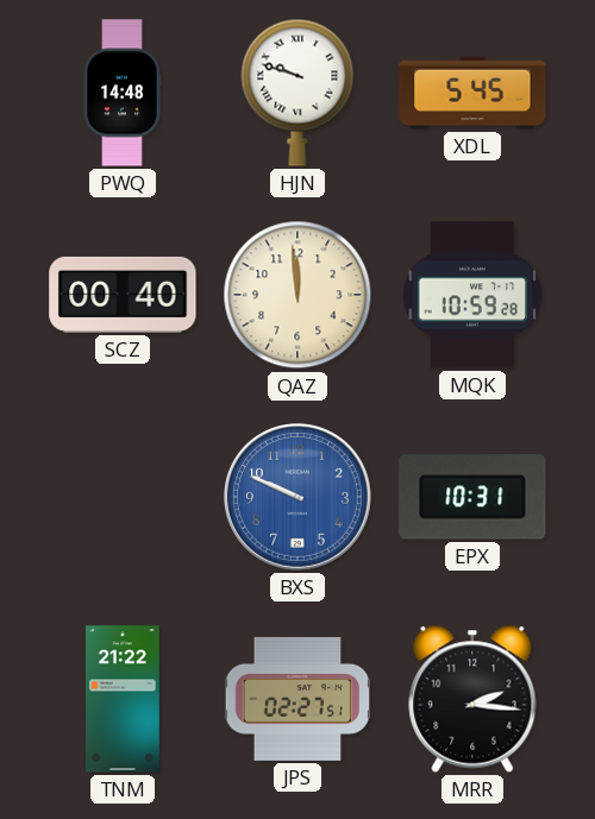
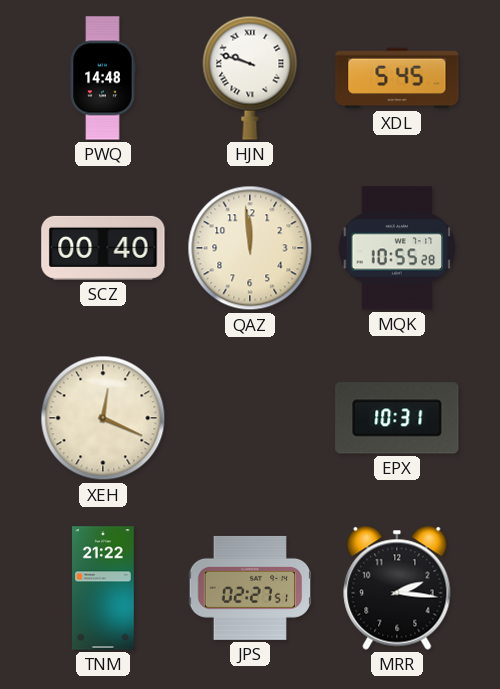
MQK: 10:59 -> 10:55
XEH: none -> 12:19
BXS: 9:49 -> none
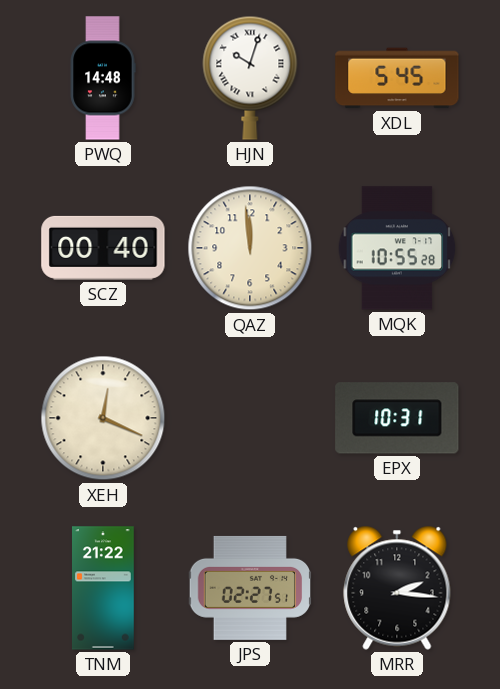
HJN: 9:48 -> 10:03
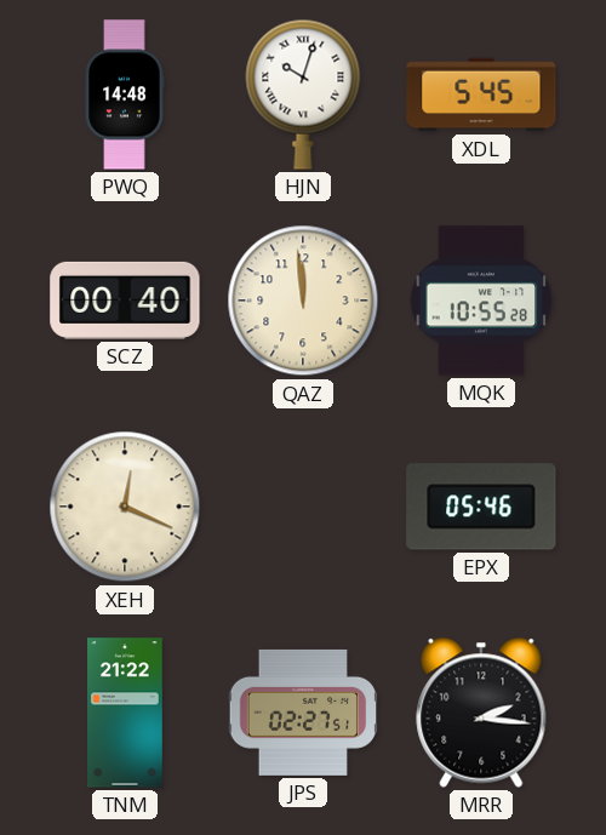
EPX: 10:31 -> 05:46
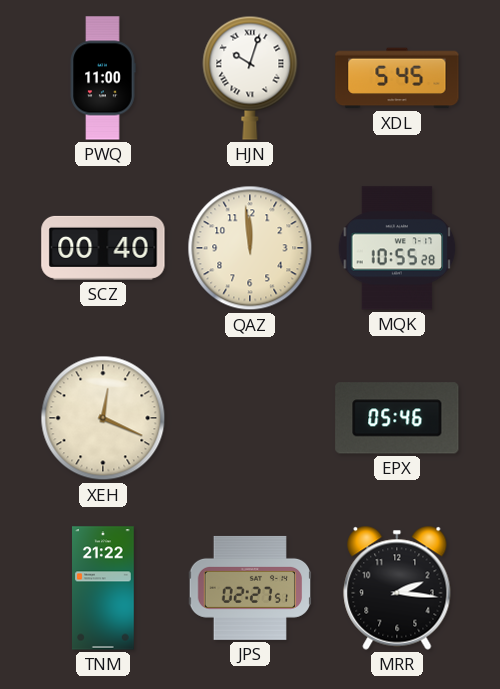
PWQ: 14:48 -> 11:00
